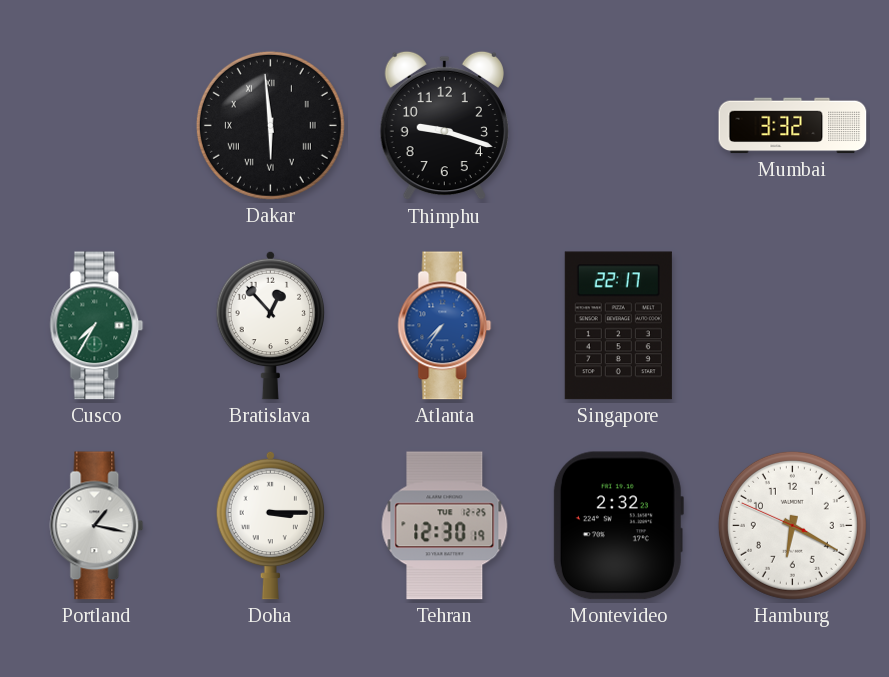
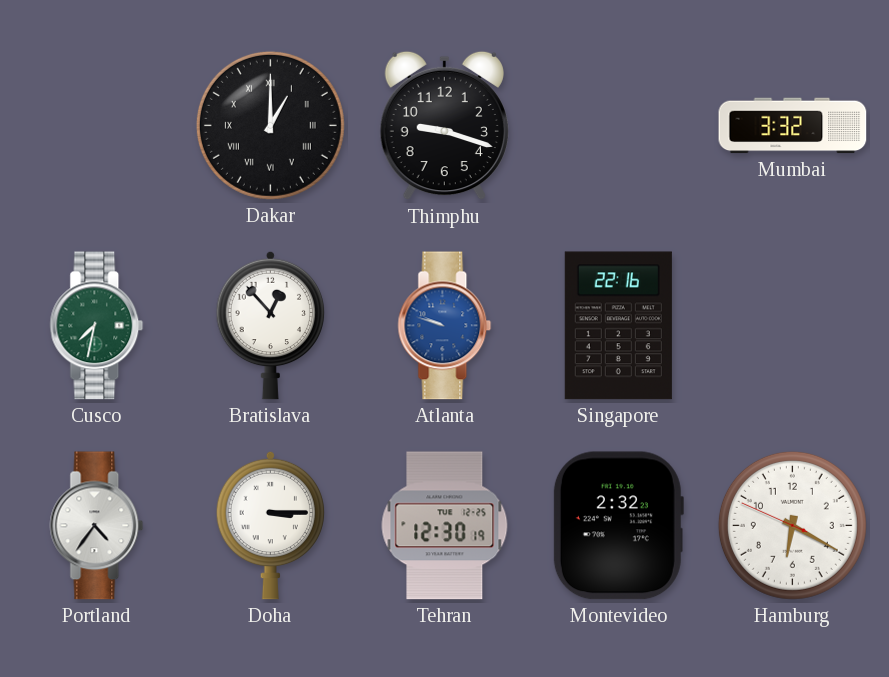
Dakar: 5:59 -> 1:00
Cusco: 7:35 -> 7:32
Atlanta: 7:36 -> 9:48
Singapore: 22:17 -> 22:16
Portland: 1:17 -> 4:36
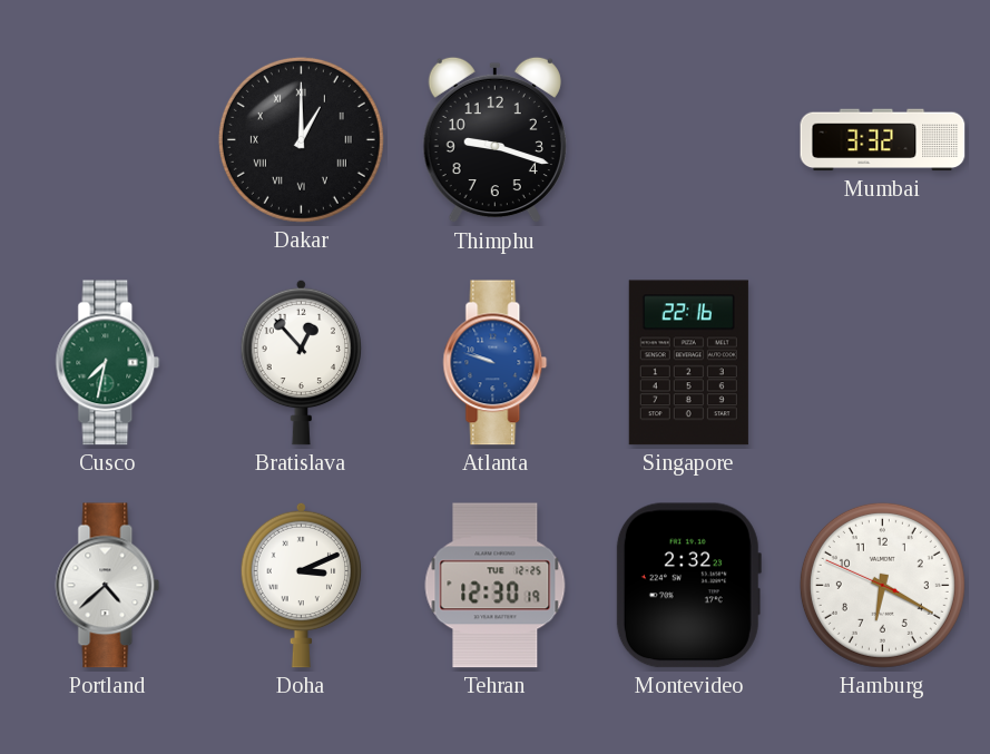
Portland: 4:36 -> 4:38
Doha: 3:15 -> 3:11
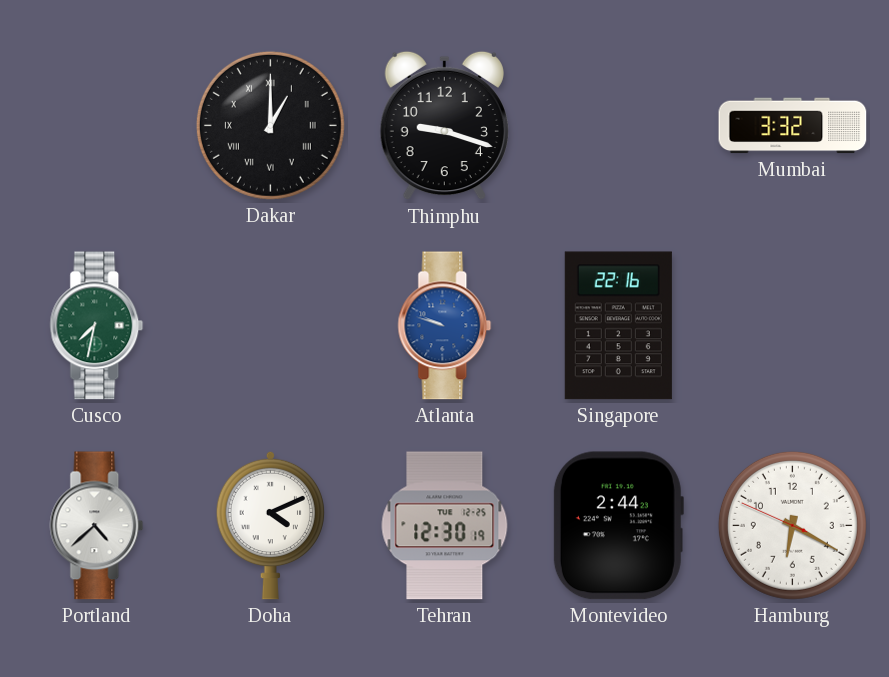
Bratislava: 12:53 -> none
Doha: 3:11 -> 4:11
Montevideo: 2:32 -> 2:44
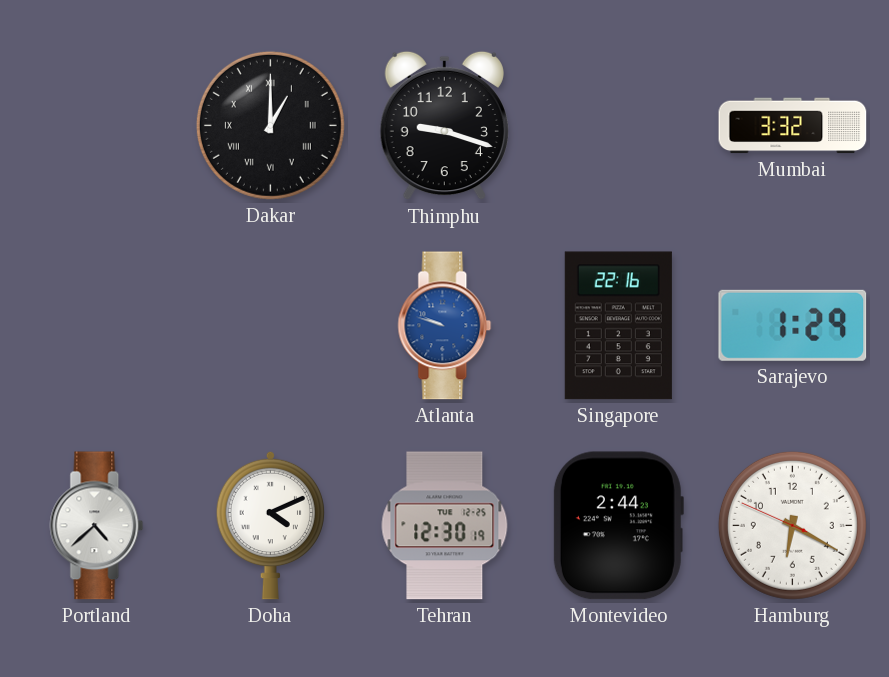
Cusco: 7:32 -> none
Sarajevo: none -> 1:29
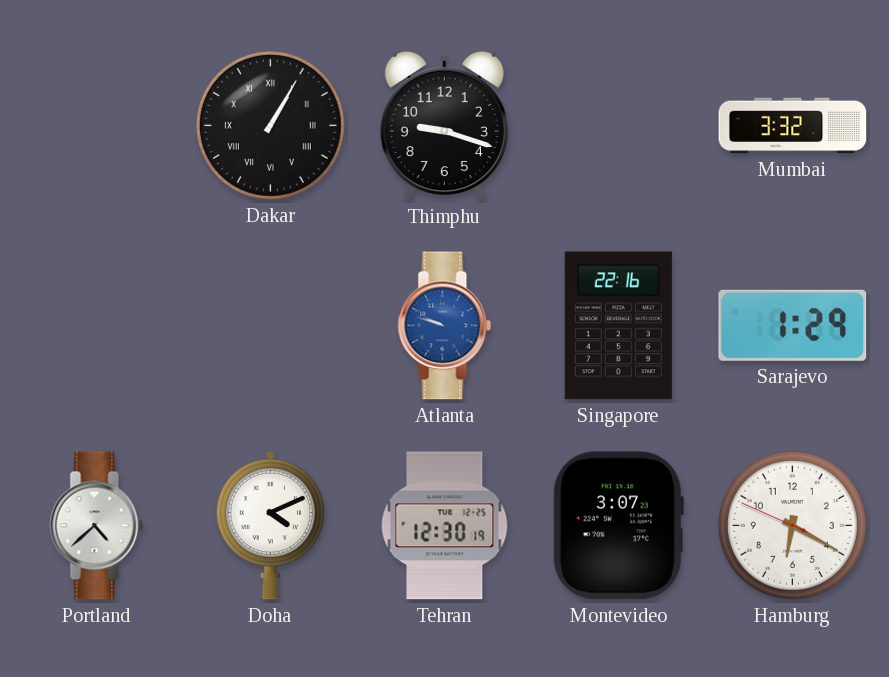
Dakar: 1:00 -> 1:05
Montevideo: 2:44 -> 3:07
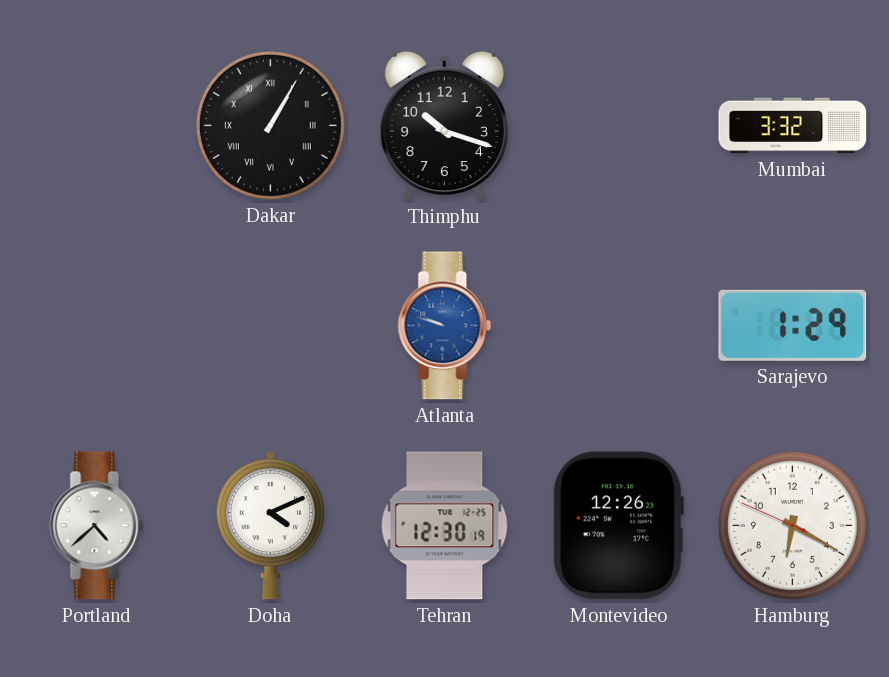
Thimphu: 9:18 -> 10:18
Singapore: 22:16 -> none
Montevideo: 3:07 -> 12:26
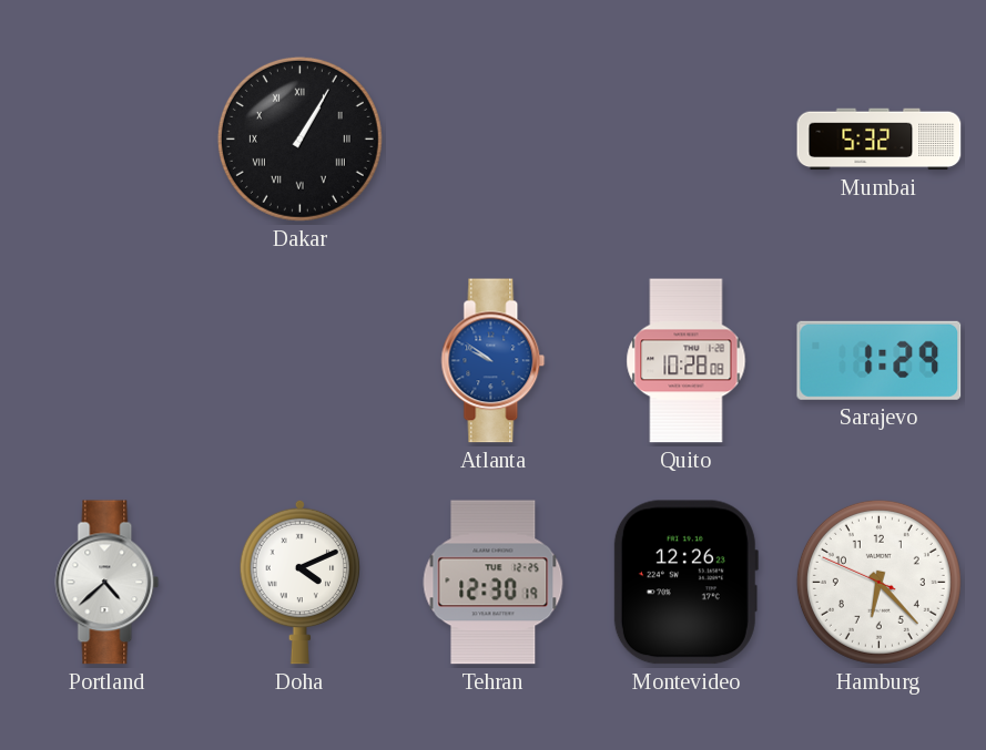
Thimphu: 10:18 -> none
Mumbai: 3:32 -> 5:32
Atlanta: 9:48 -> 9:51
Quito: none -> 10:28
Hamburg: 6:19 -> 6:22
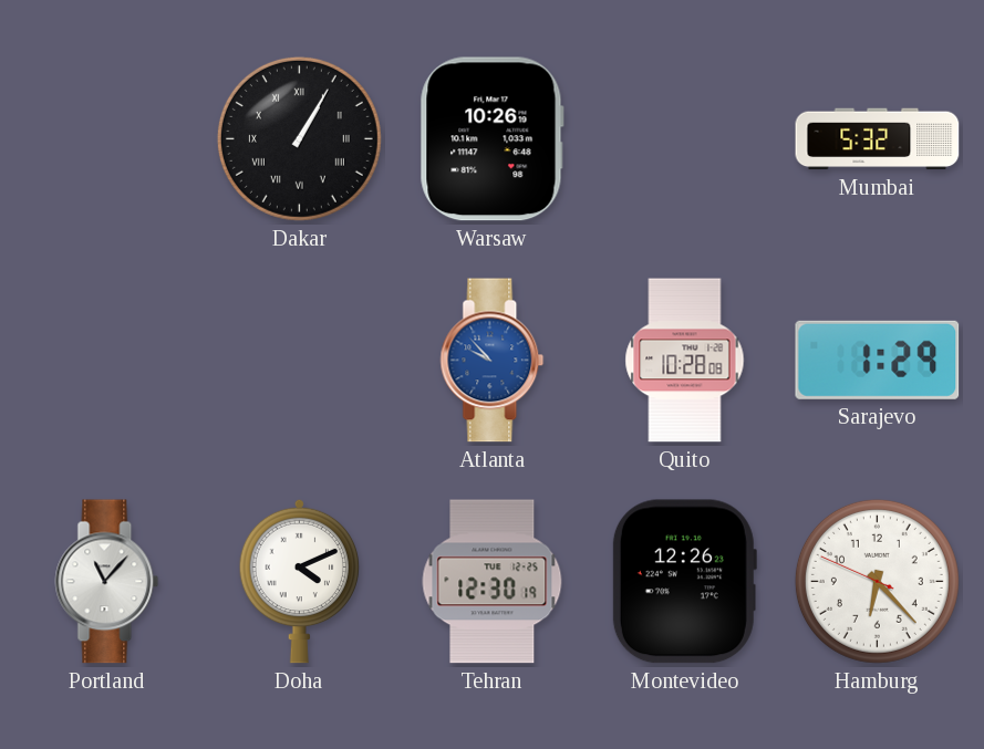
Warsaw: none -> 10:26
Atlanta: 9:51 -> 9:53
Portland: 4:38 -> 11:07
